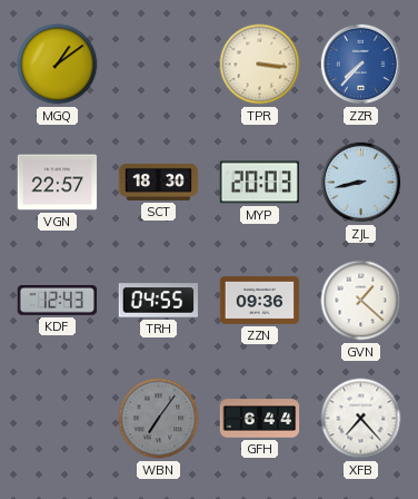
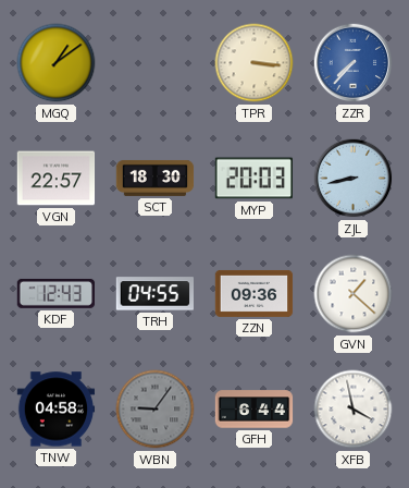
TNW: none -> 04:58
WBN: 7:06 -> 9:06
XFB: 7:23 -> 3:58
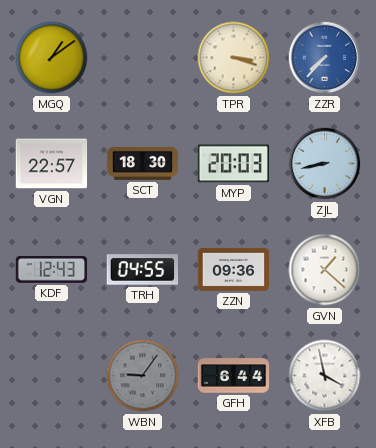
TPR: 3:16 -> 3:18
TNW: 04:58 -> none
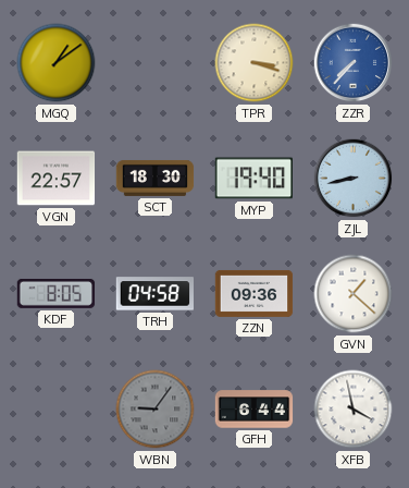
MYP: 20:03 -> 19:40
KDF: 12:43 -> 8:05
TRH: 04:55 -> 04:58
